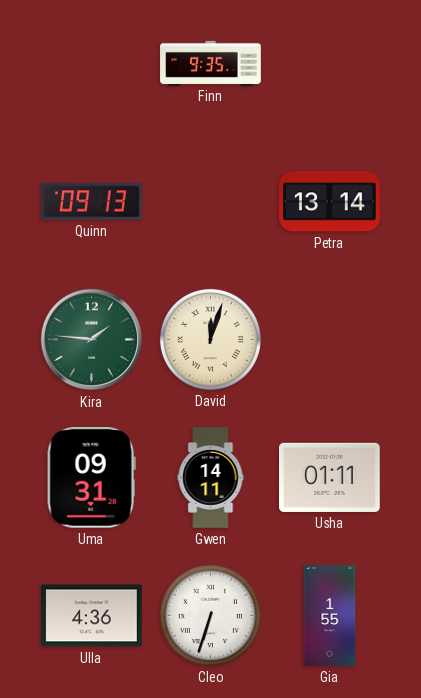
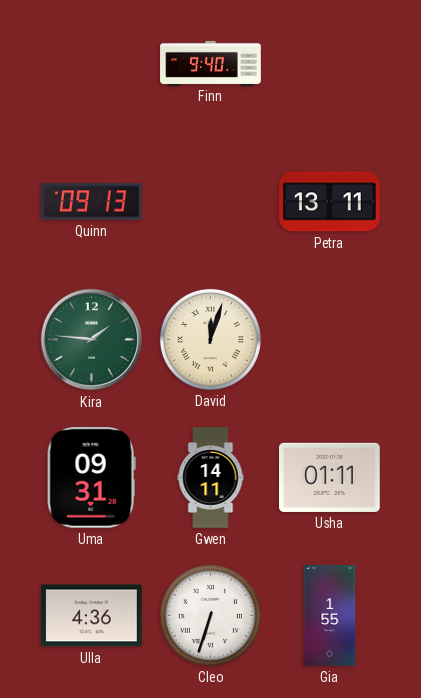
Finn: 9:35 -> 9:40
Petra: 13:14 -> 13:11
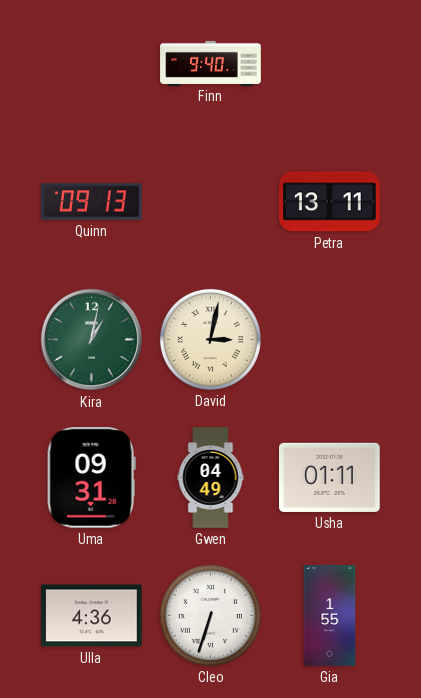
Kira: 1:46 -> 1:02
David: 12:03 -> 3:02
Gwen: 14:11 -> 04:49
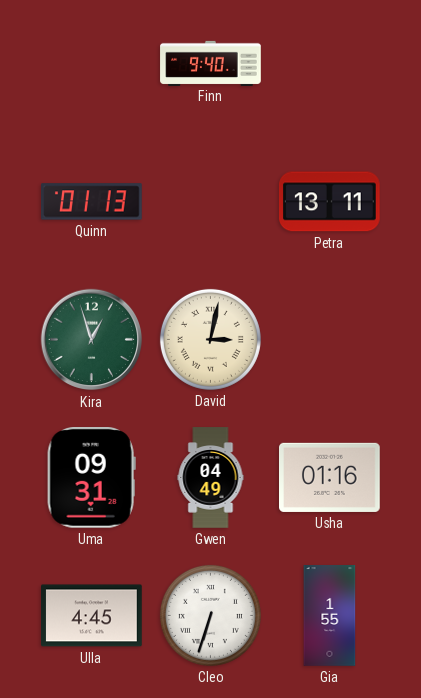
Quinn: 09:13 -> 01:13
Kira: 1:02 -> 12:57
Usha: 01:11 -> 01:16
Ulla: 4:36 -> 4:45
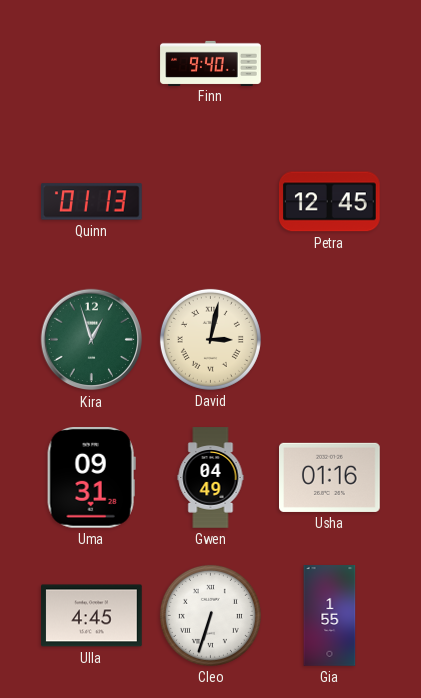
Petra: 13:11 -> 12:45
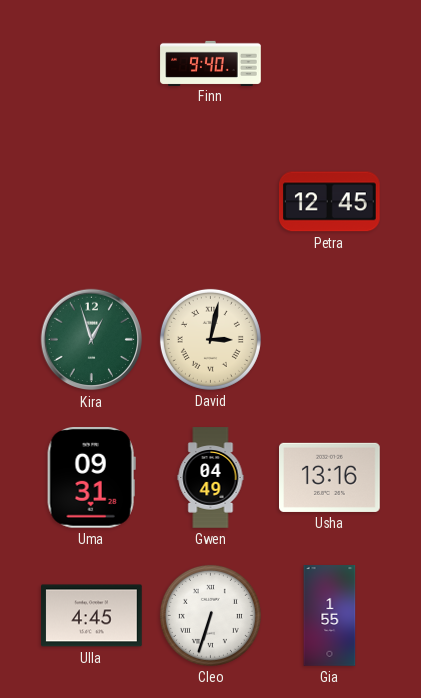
Quinn: 01:13 -> none
Usha: 01:16 -> 13:16
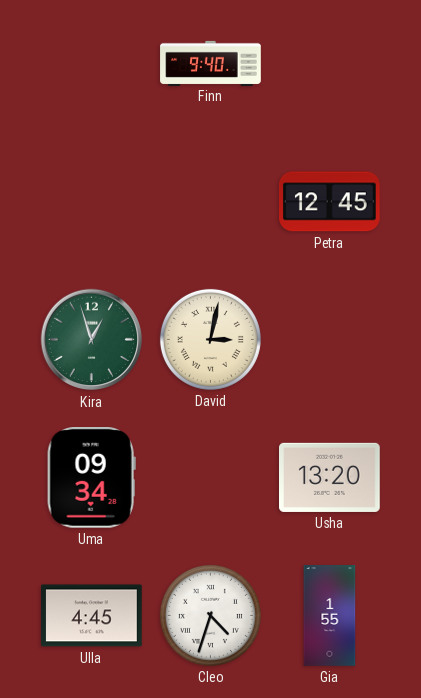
Uma: 09:31 -> 09:34
Gwen: 04:49 -> none
Usha: 13:16 -> 13:20
Cleo: 6:33 -> 4:33
